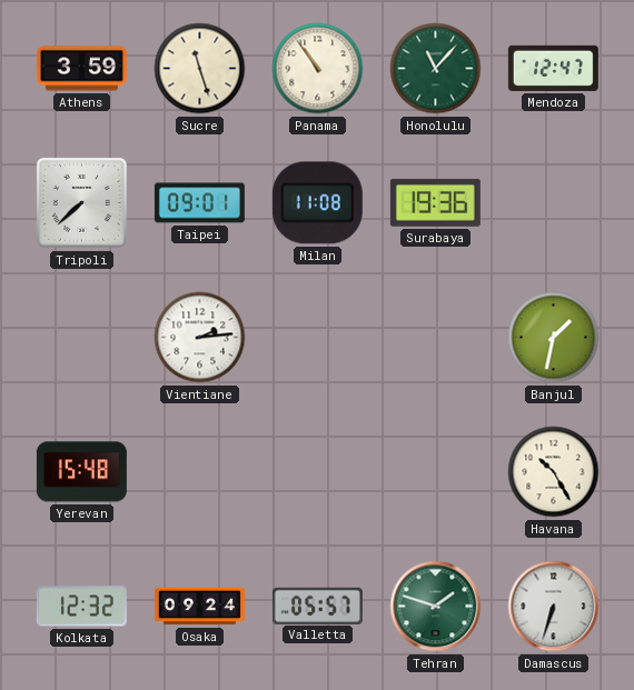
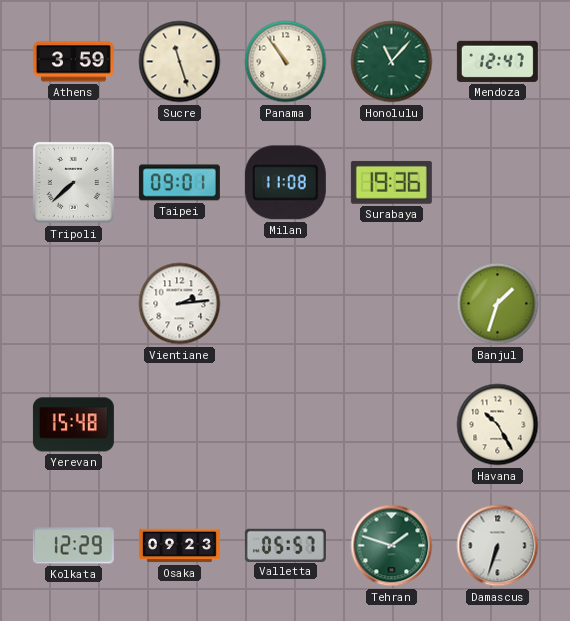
Banjul: 1:32 -> 1:33
Kolkata: 12:32 -> 12:29
Osaka: 09:24 -> 09:23
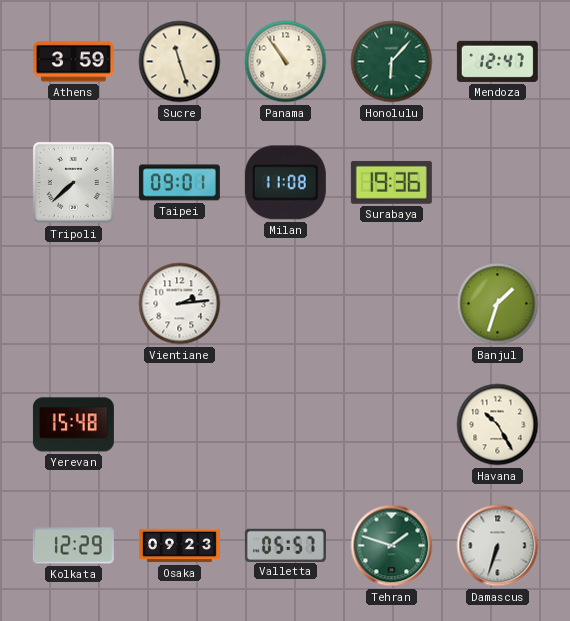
Honolulu: 11:07 -> 6:07
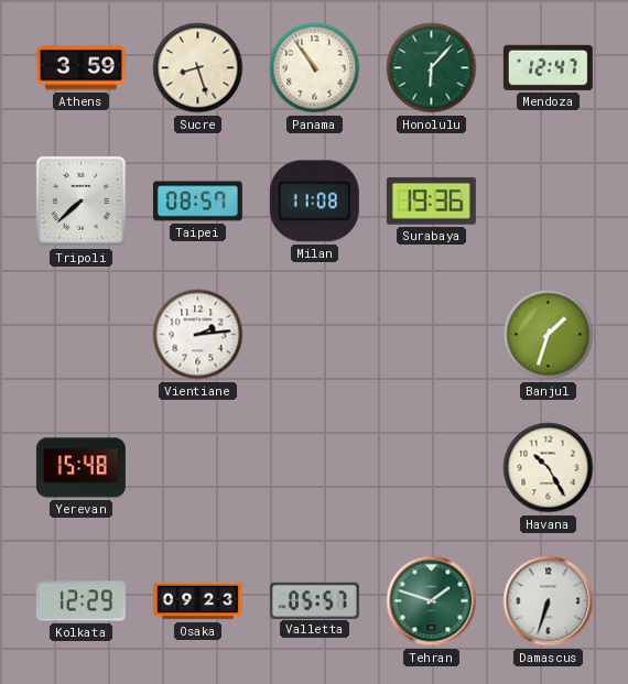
Sucre: 11:27 -> 8:27
Taipei: 09:01 -> 08:57
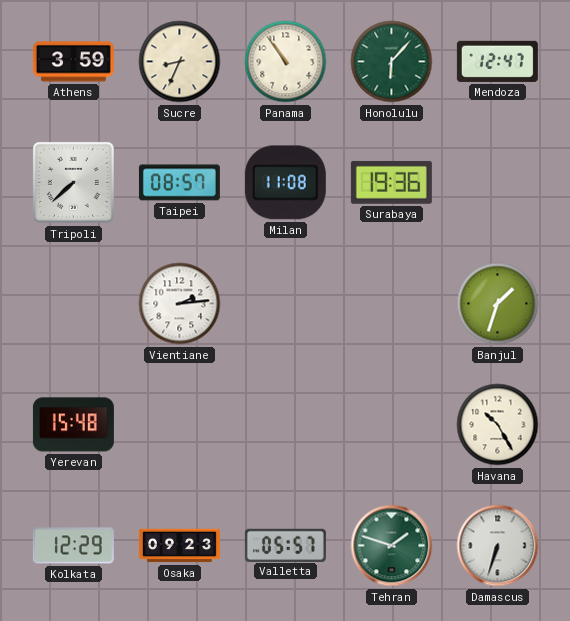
Sucre: 8:27 -> 8:34
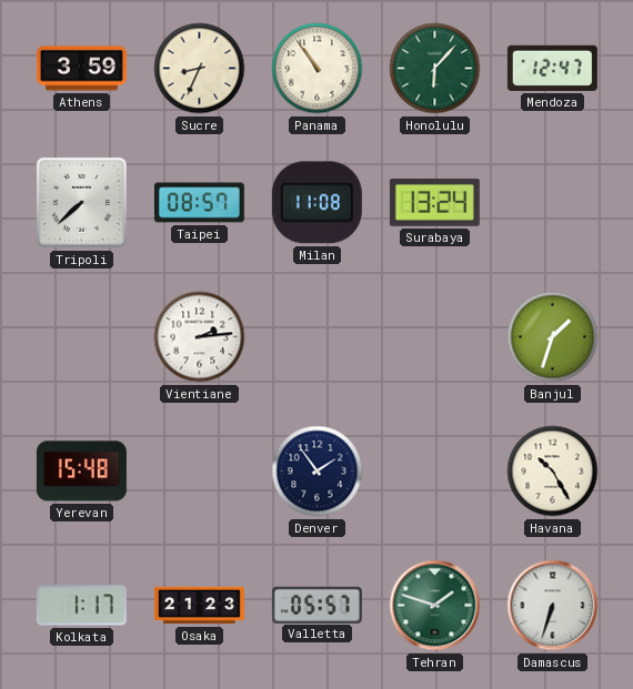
Surabaya: 19:36 -> 13:24
Denver: none -> 1:54
Kolkata: 12:29 -> 1:17
Osaka: 09:23 -> 21:23
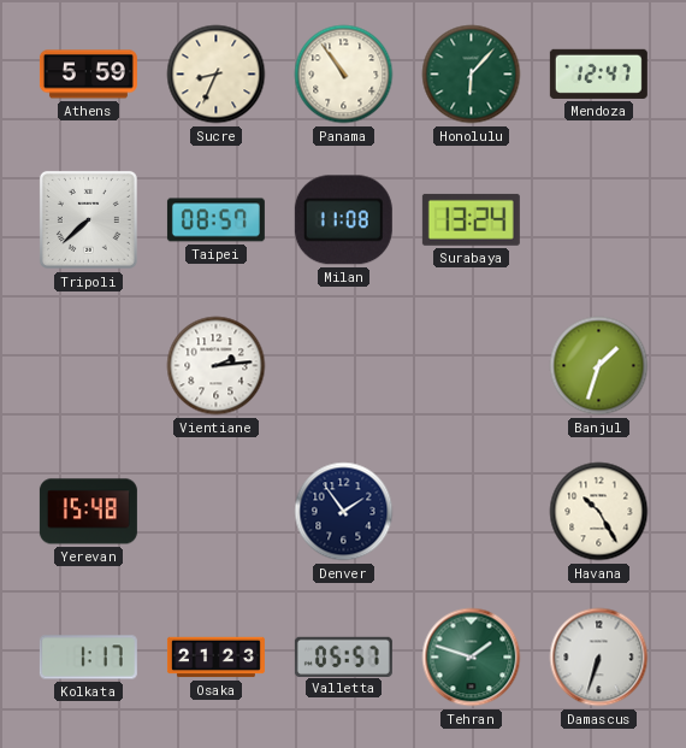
Athens: 3:59 -> 5:59
